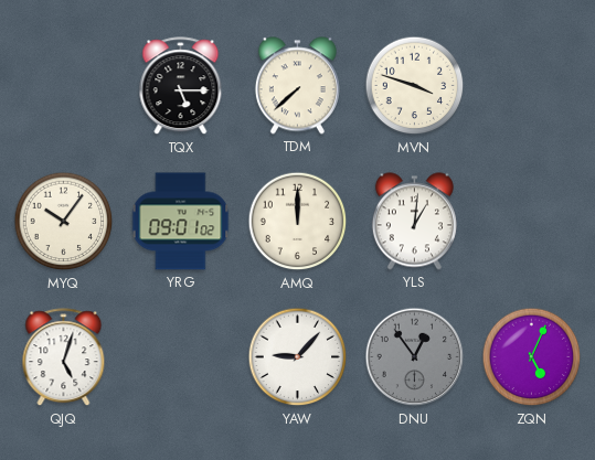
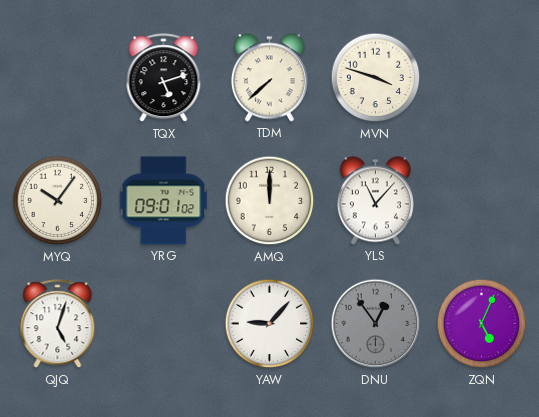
TQX: 5:15 -> 5:12
YLS: 1:01 -> 11:07
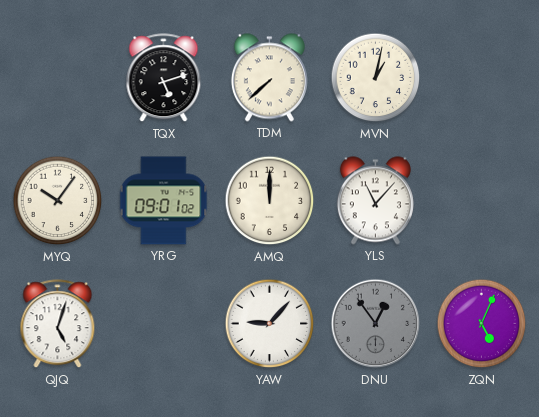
MVN: 3:48 -> 1:02
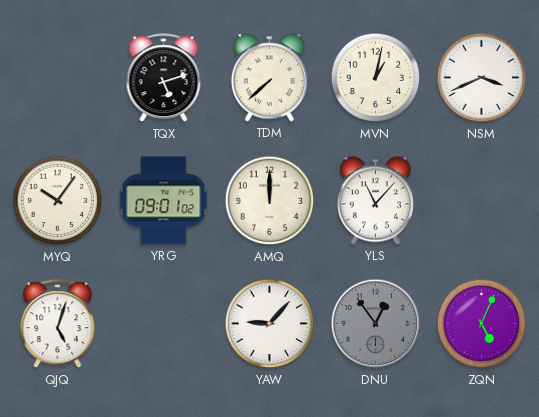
NSM: none -> 3:41
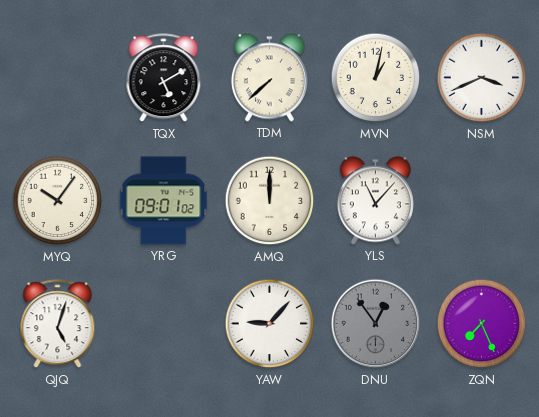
TQX: 5:12 -> 5:10
ZQN: 5:04 -> 7:26
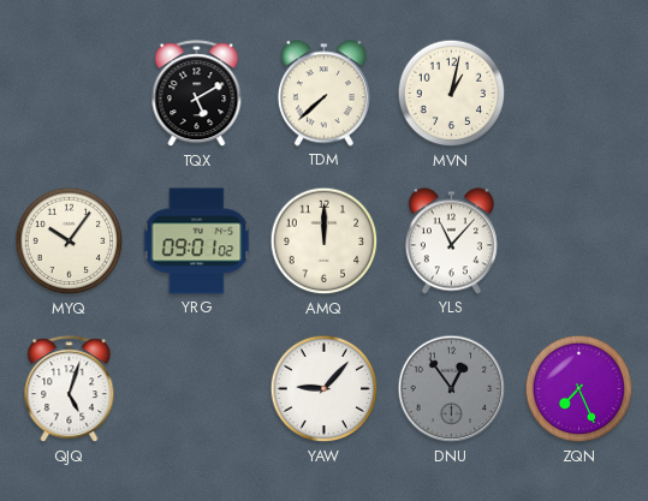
NSM: 3:41 -> none
